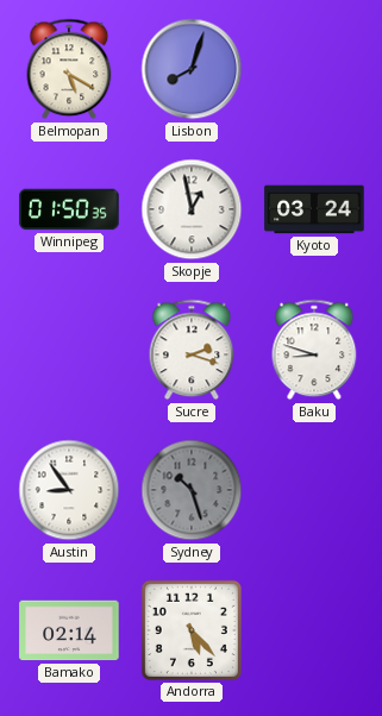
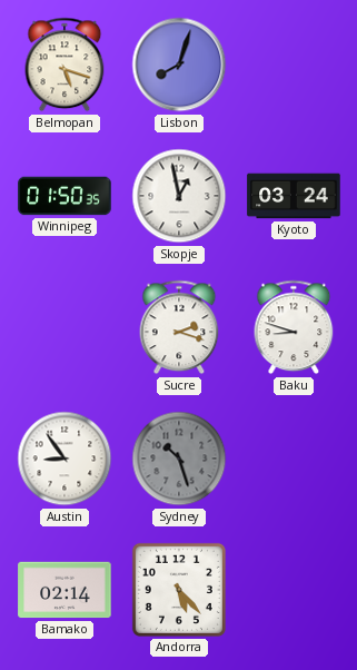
Belmopan: 5:20 -> 5:18
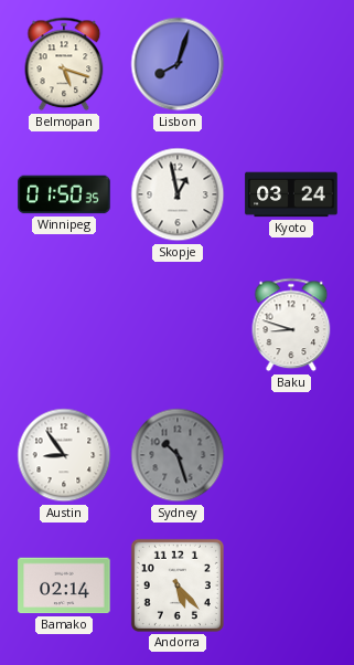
Sucre: 2:18 -> none
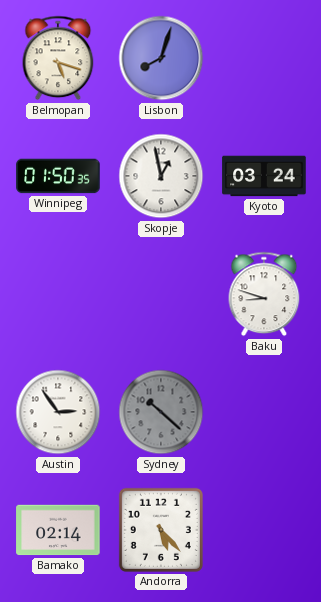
Austin: 8:54 -> 2:54
Sydney: 10:27 -> 10:22
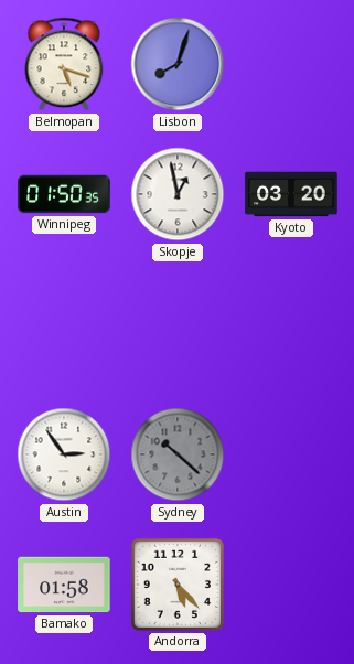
Kyoto: 03:24 -> 03:20
Baku: 8:48 -> none
Bamako: 02:14 -> 01:58
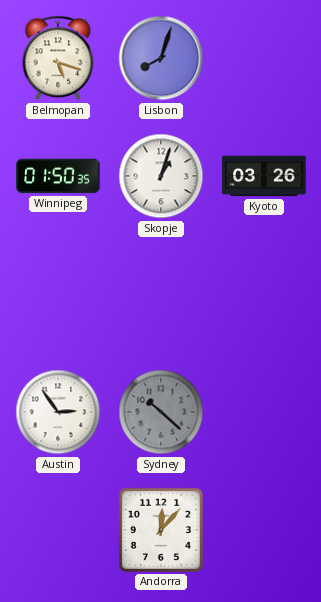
Skopje: 12:58 -> 1:03
Kyoto: 03:20 -> 03:26
Bamako: 01:58 -> none
Andorra: 5:23 -> 12:07
